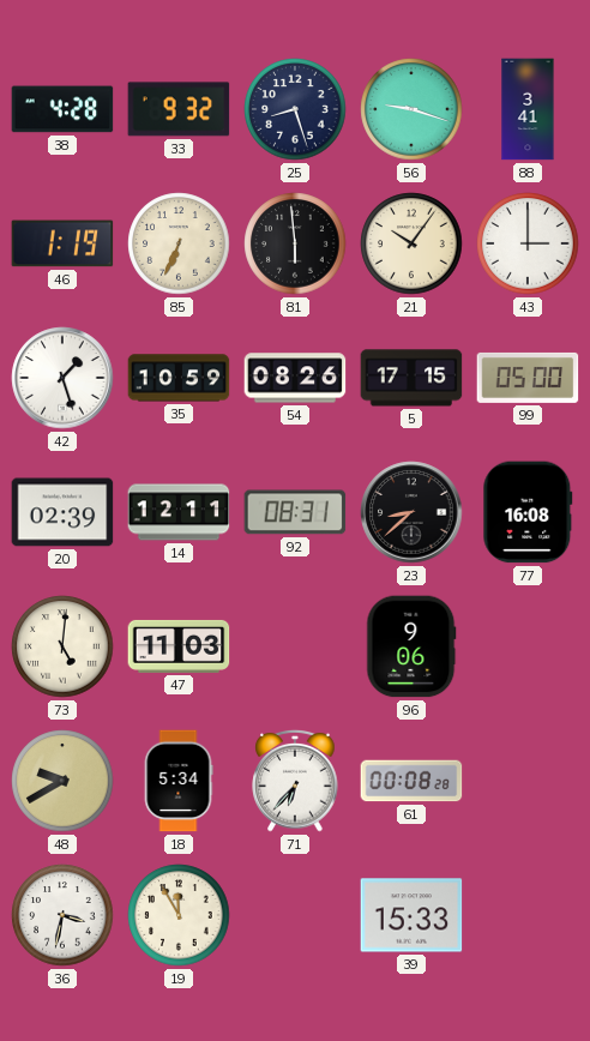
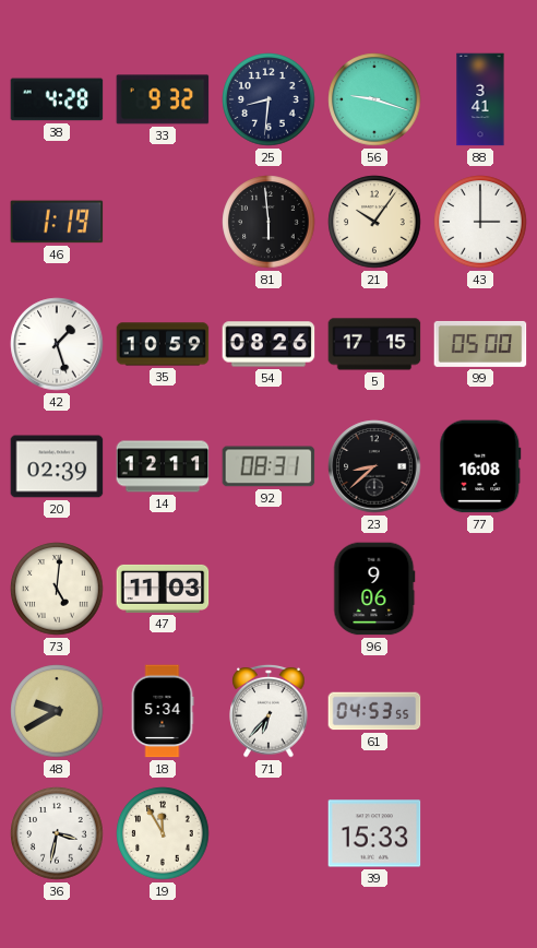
25: 8:27 -> 8:31
85: 6:34 -> none
61: 00:08 -> 04:53
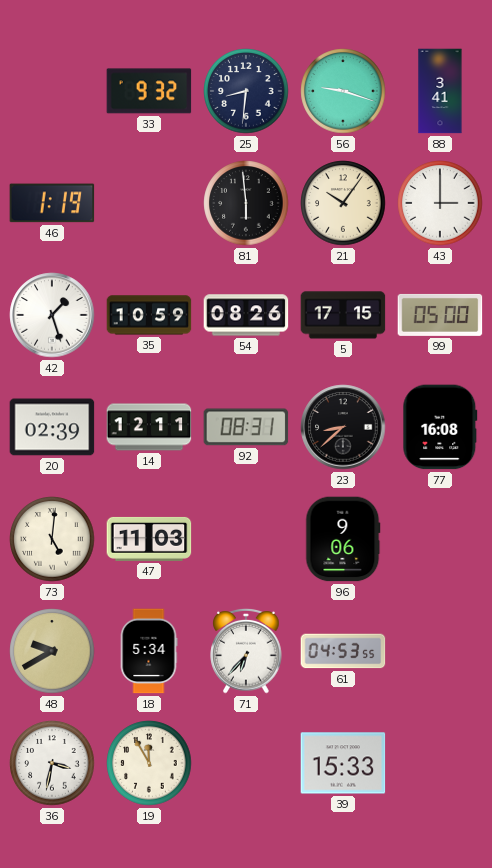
38: 4:28 -> none
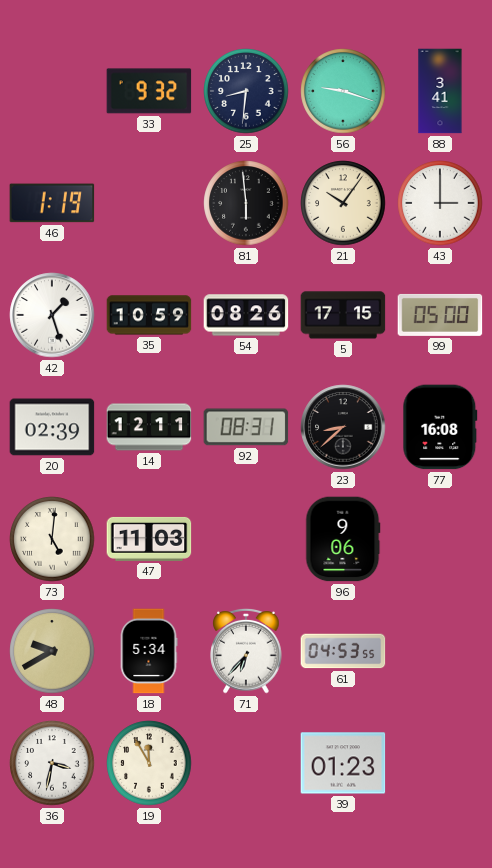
39: 15:33 -> 01:23
